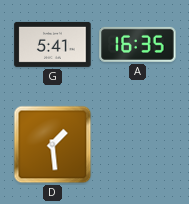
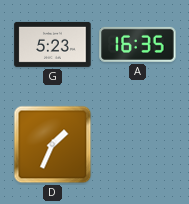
G: 5:41 -> 5:23
D: 1:29 -> 1:34
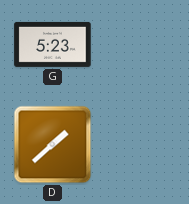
A: 16:35 -> none
D: 1:34 -> 1:38
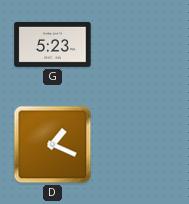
D: 1:38 -> 1:19
